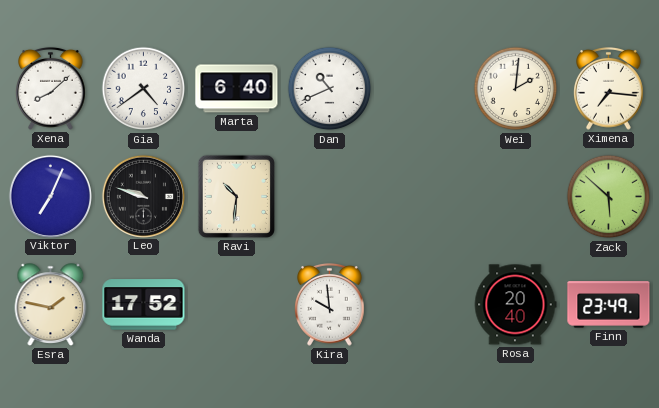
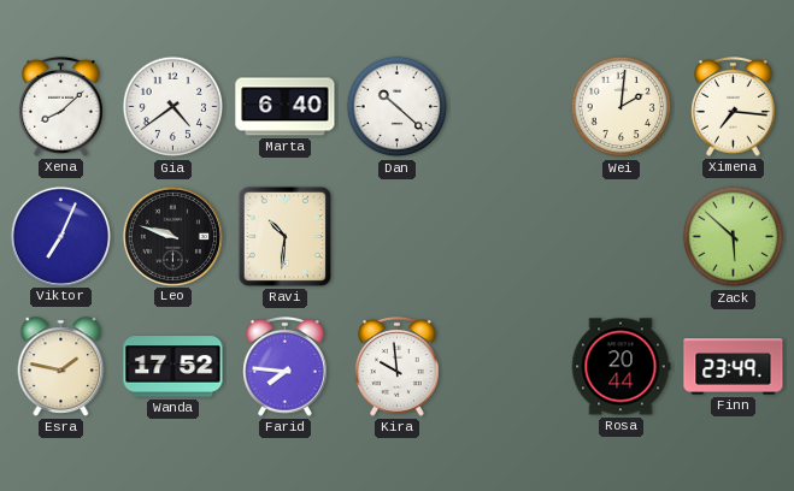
Dan: 10:41 -> 10:22
Farid: none -> 7:46
Rosa: 20:40 -> 20:44
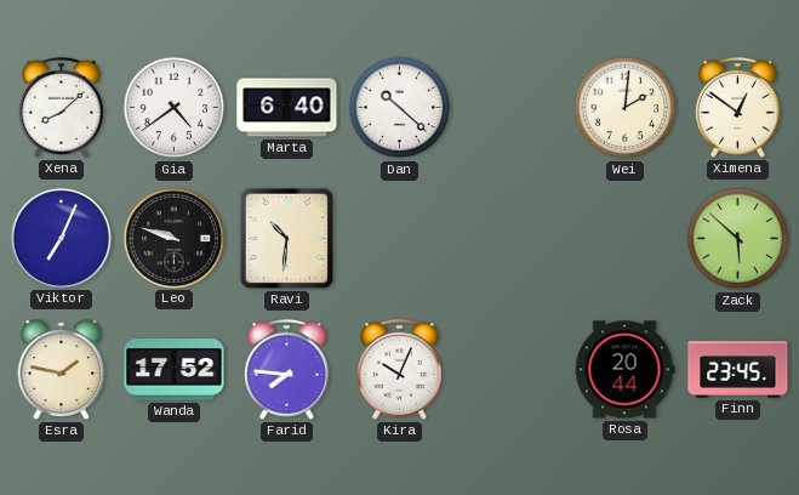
Ximena: 7:16 -> 12:51
Kira: 9:59 -> 10:04
Finn: 23:49 -> 23:45
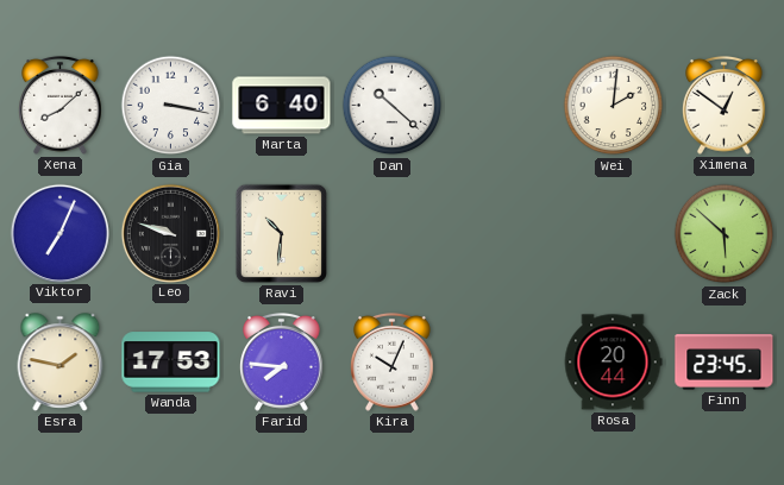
Gia: 4:39 -> 3:17
Wanda: 17:52 -> 17:53
